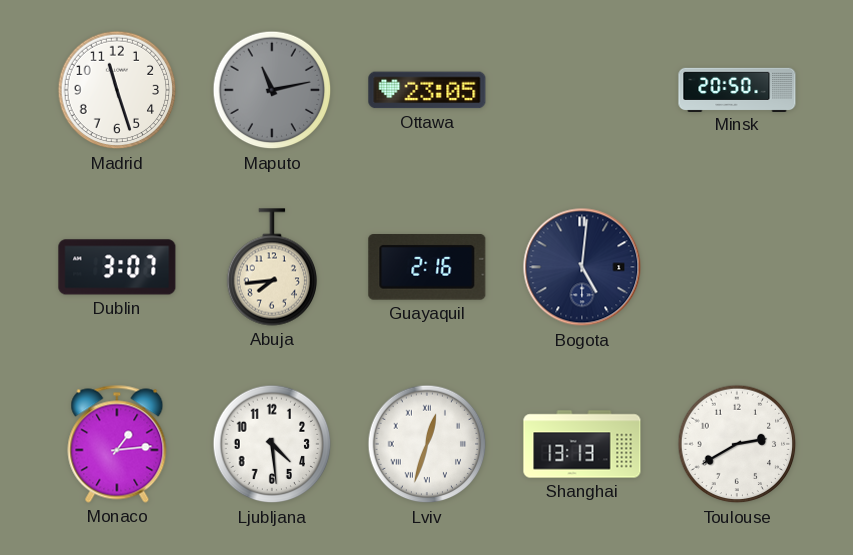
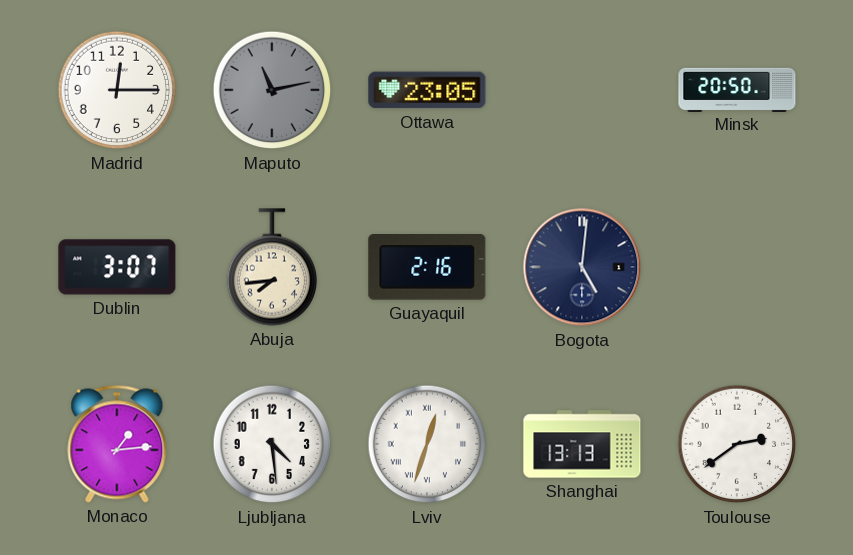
Madrid: 11:27 -> 12:15
Toulouse: 2:40 -> 2:39
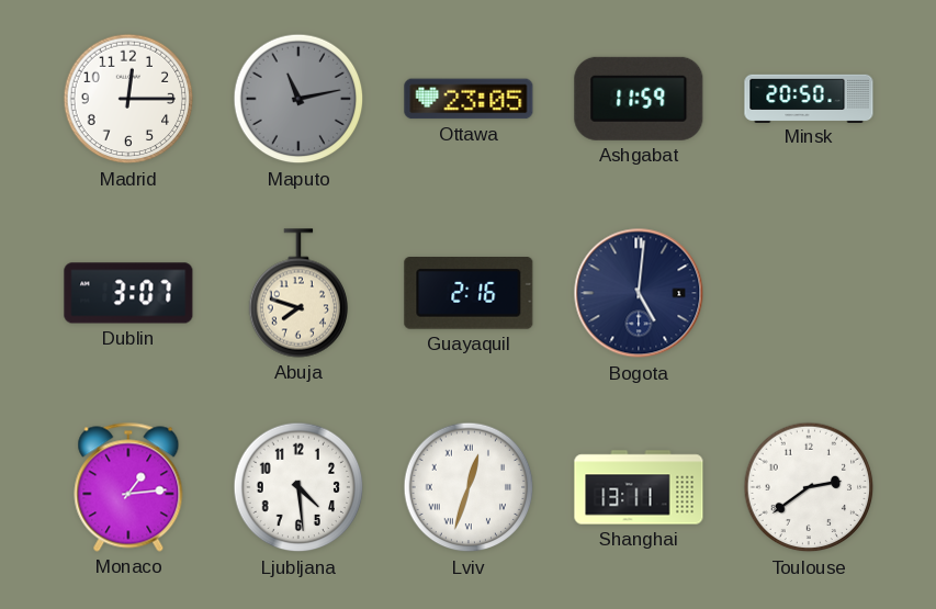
Ashgabat: none -> 11:59
Abuja: 7:44 -> 7:48
Shanghai: 13:13 -> 13:11
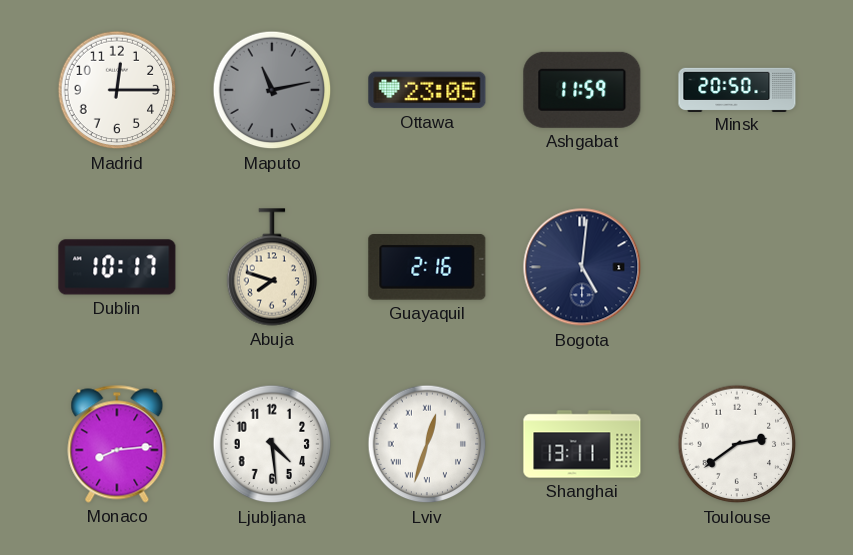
Dublin: 3:07 -> 10:17
Monaco: 1:14 -> 8:14
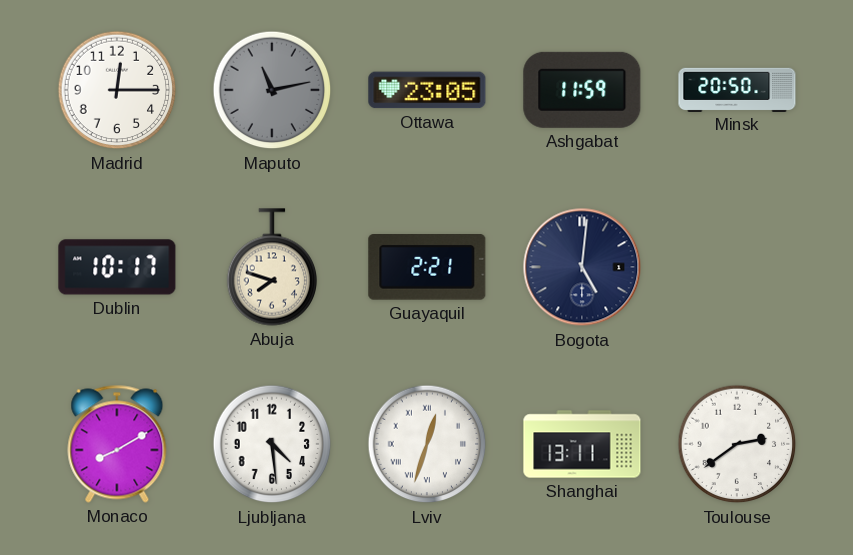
Guayaquil: 2:16 -> 2:21
Monaco: 8:14 -> 8:10
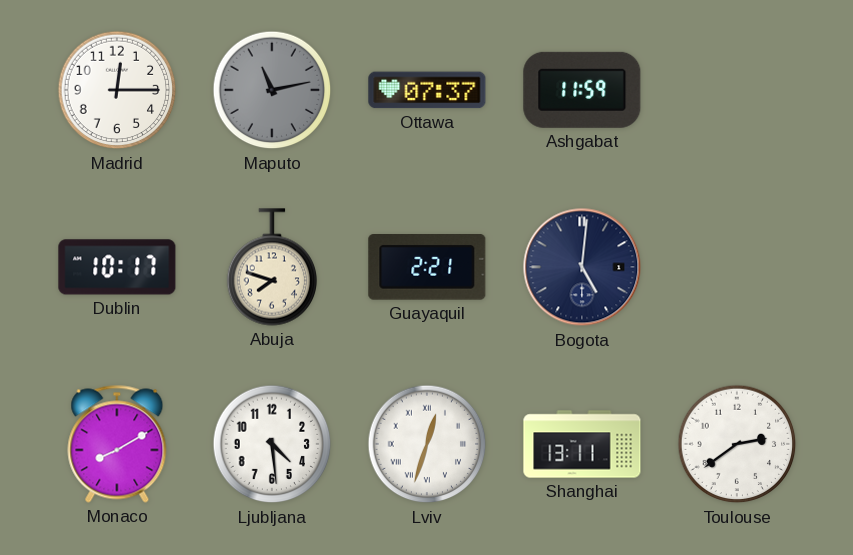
Ottawa: 23:05 -> 07:37
Minsk: 20:50 -> none
